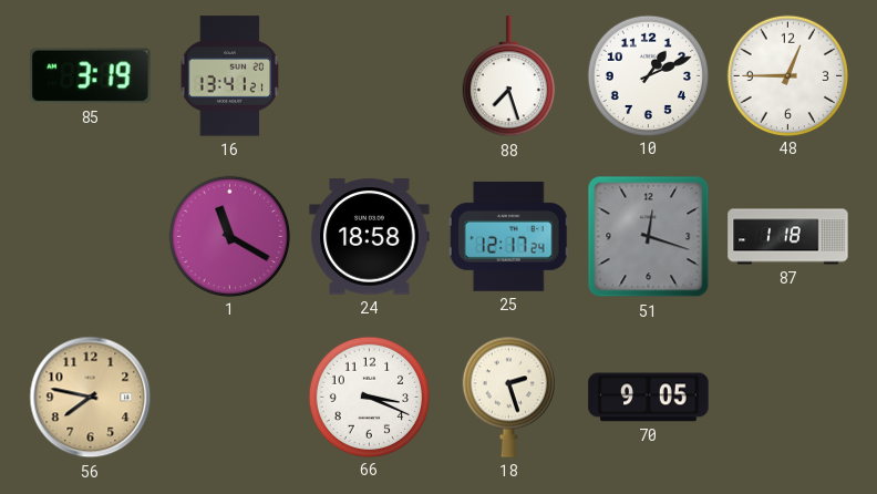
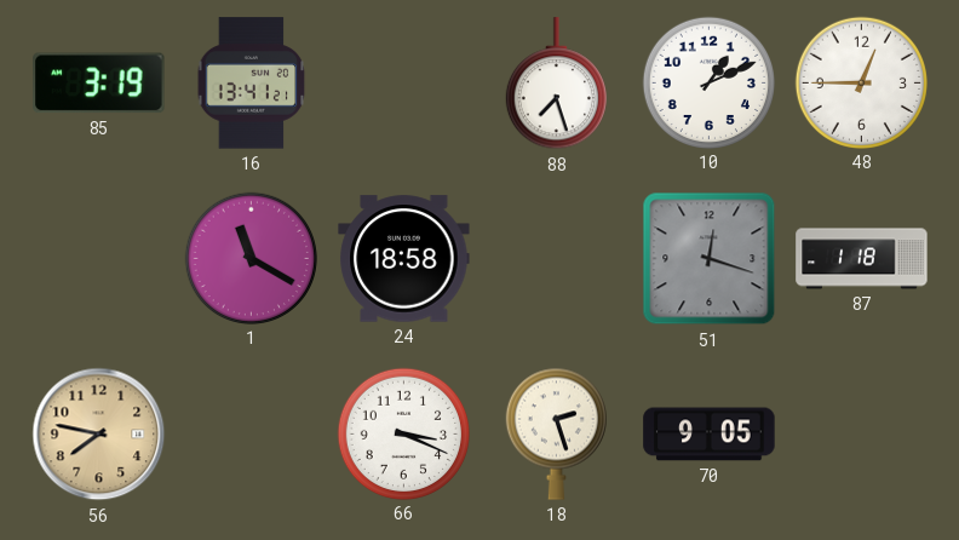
25: 12:17 -> none
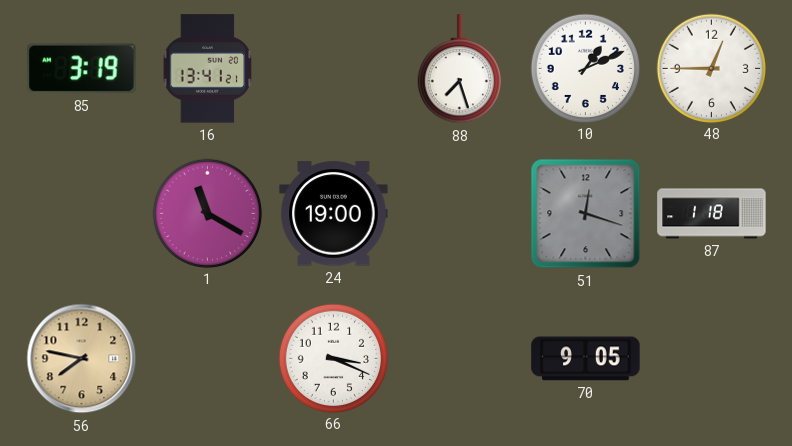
24: 18:58 -> 19:00
18: 2:27 -> none
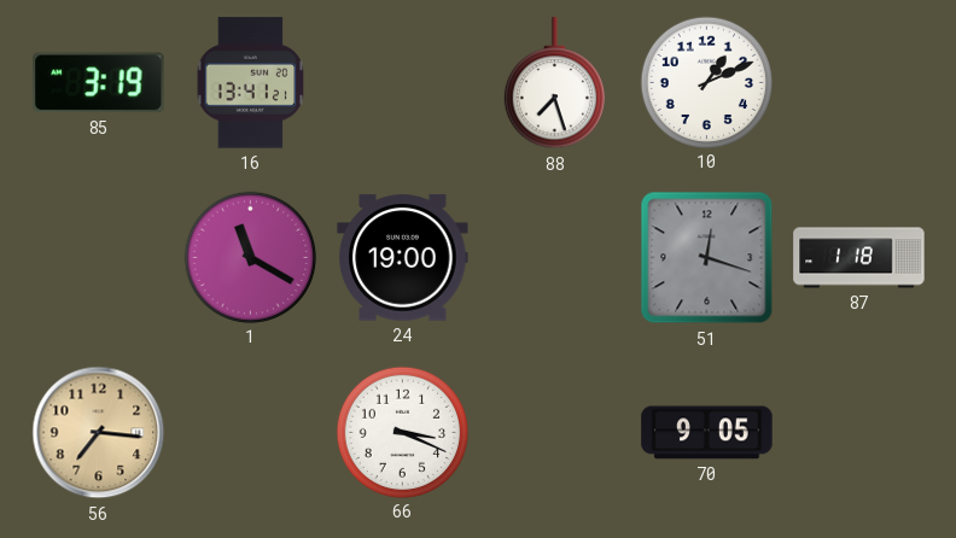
48: 12:45 -> none
56: 7:47 -> 7:16
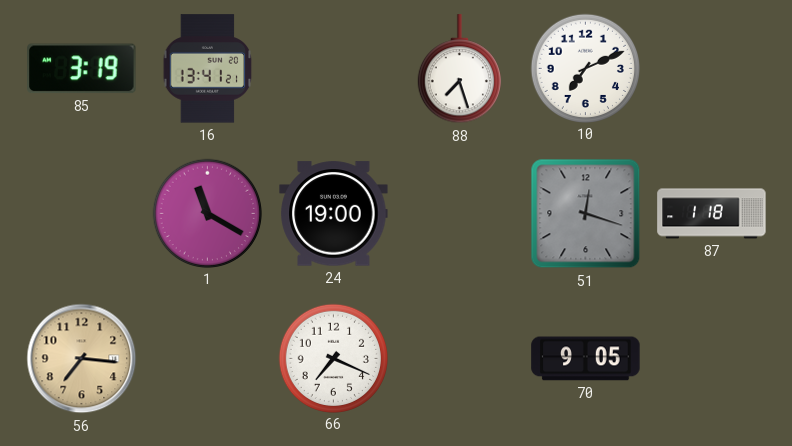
10: 1:11 -> 7:11
66: 3:19 -> 7:19
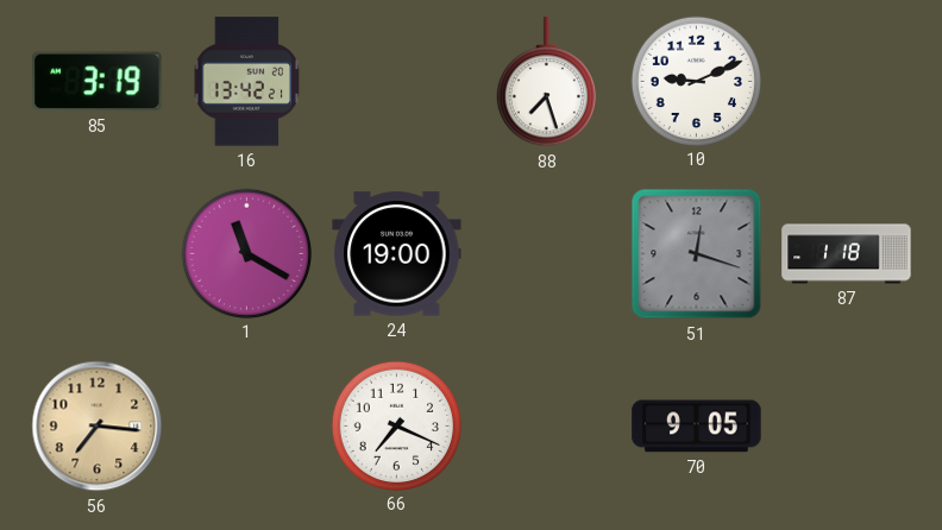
16: 13:41 -> 13:42
10: 7:11 -> 9:11
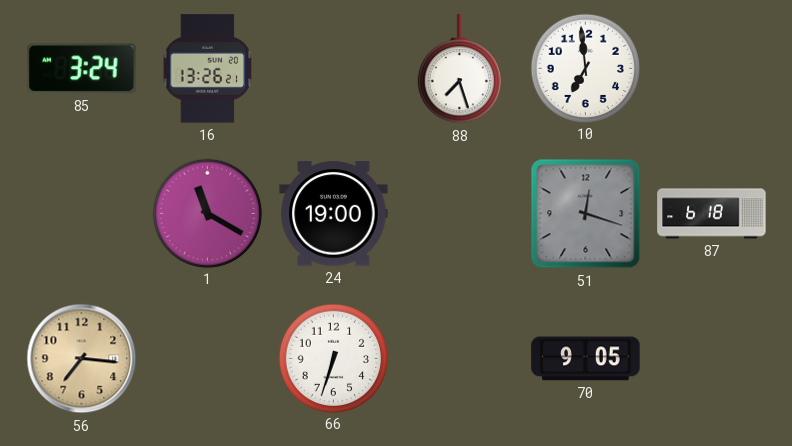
85: 3:19 -> 3:24
16: 13:42 -> 13:26
10: 9:11 -> 6:59
87: 1:18 -> 6:18
66: 7:19 -> 6:33
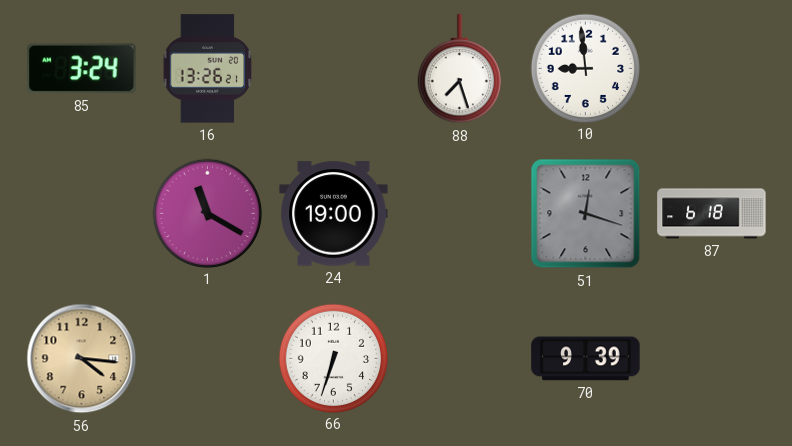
10: 6:59 -> 8:59
56: 7:16 -> 4:16
70: 9:05 -> 9:39
